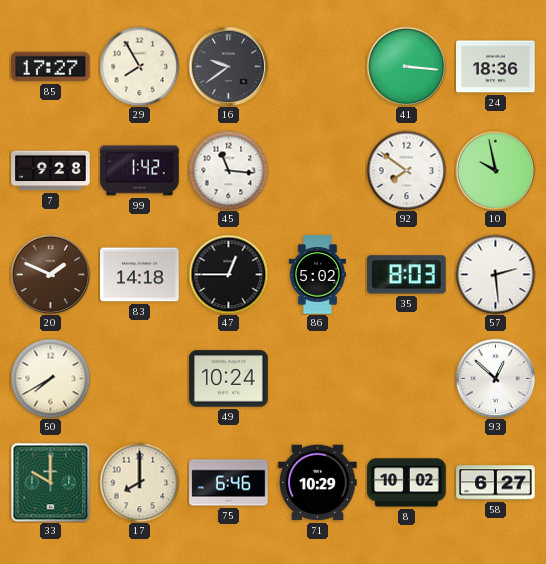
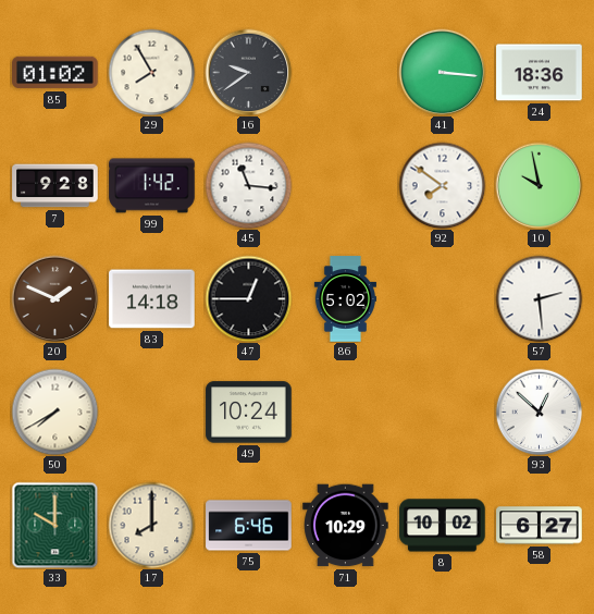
85: 17:27 -> 01:02
35: 8:03 -> none
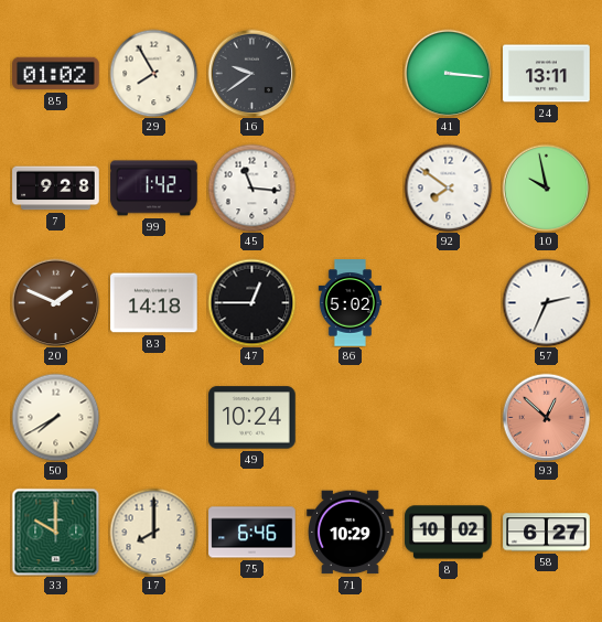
24: 18:36 -> 13:11
57: 2:29 -> 2:34
93 dial: white -> salmon
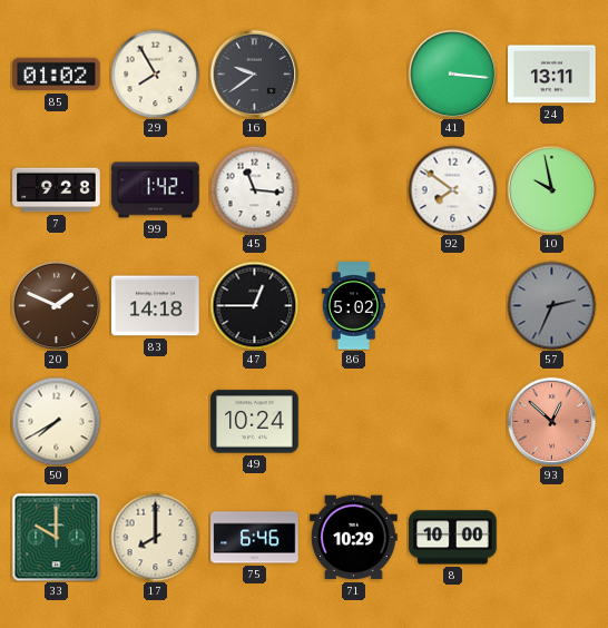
57 dial: white -> grey
8: 10:02 -> 10:00
58: 6:27 -> none
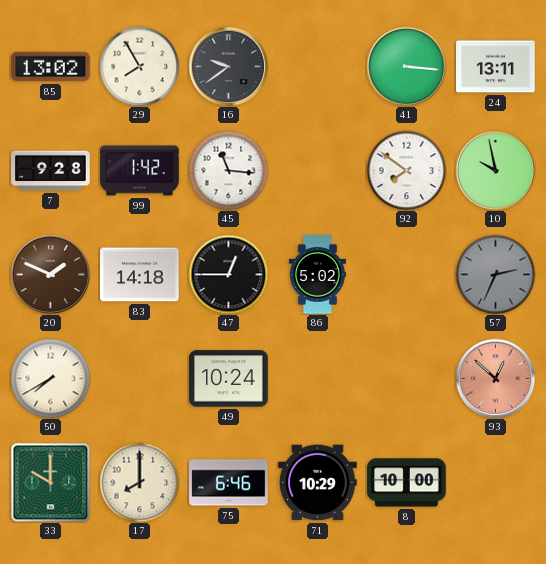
85: 01:02 -> 13:02
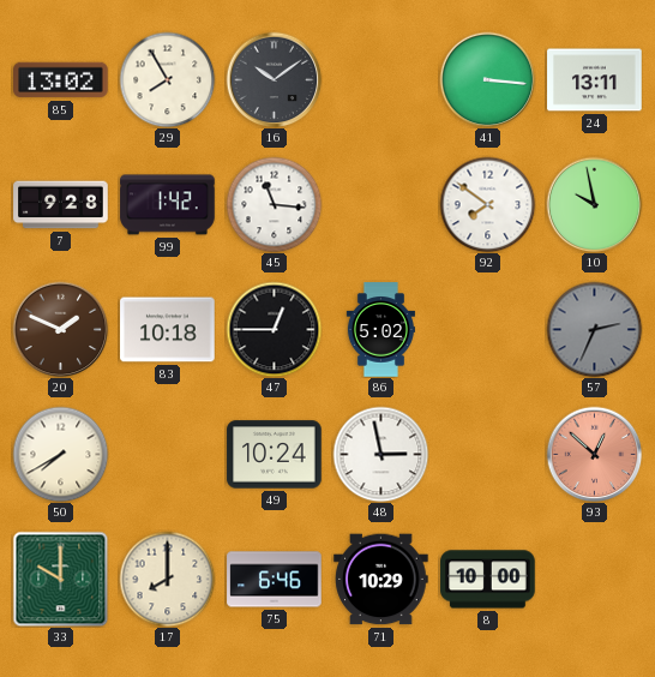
16: 9:39 -> 10:09
83: 14:18 -> 10:18
48: none -> 2:58
